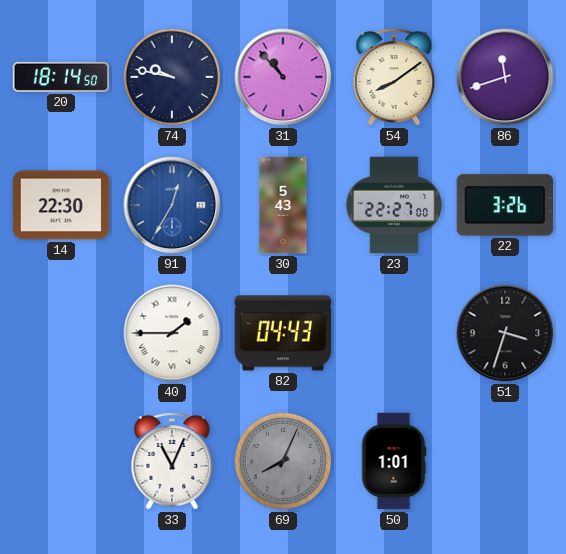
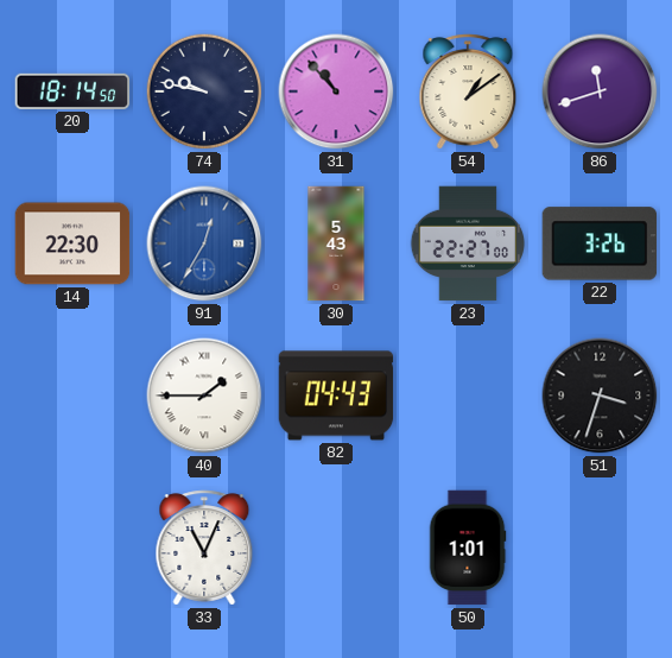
54: 8:09 -> 1:09
69: 8:04 -> none
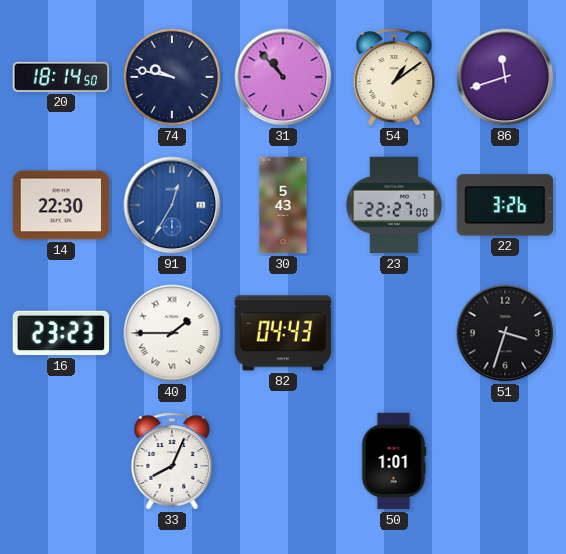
16: none -> 23:23
33: 11:04 -> 8:04
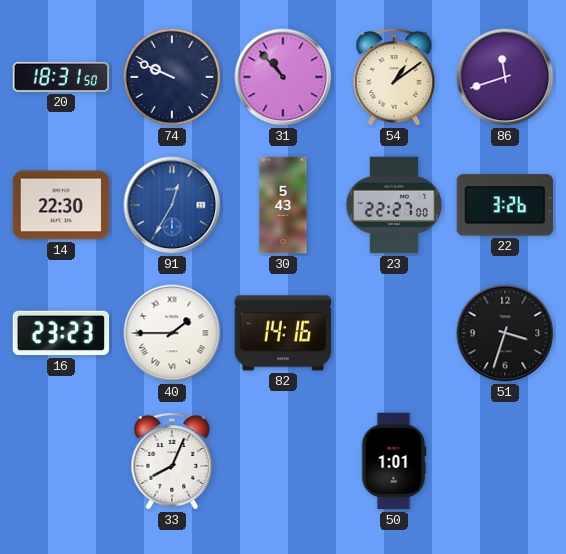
20: 18:14 -> 18:31
74: 9:47 -> 9:49
82: 04:43 -> 14:16
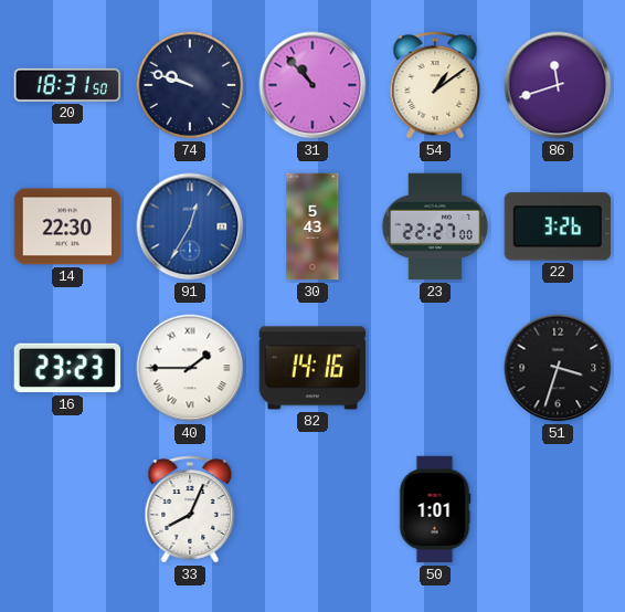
74: 9:49 -> 9:48
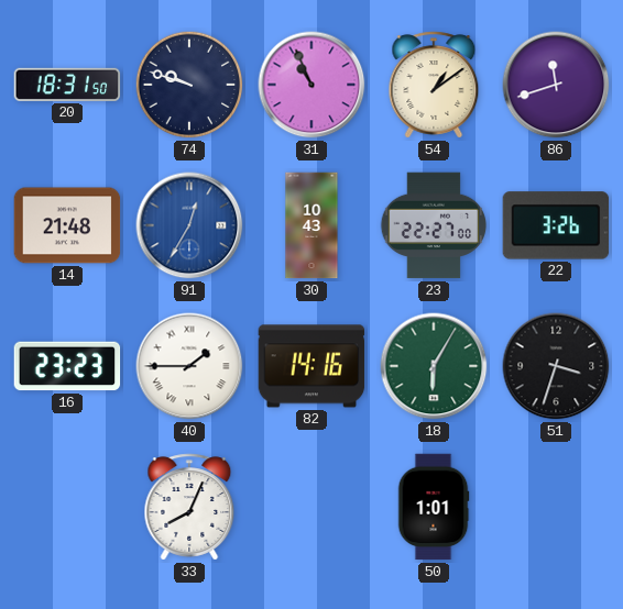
31: 10:53 -> 10:56
14: 22:30 -> 21:48
30: 5:43 -> 10:43
18: none -> 6:05
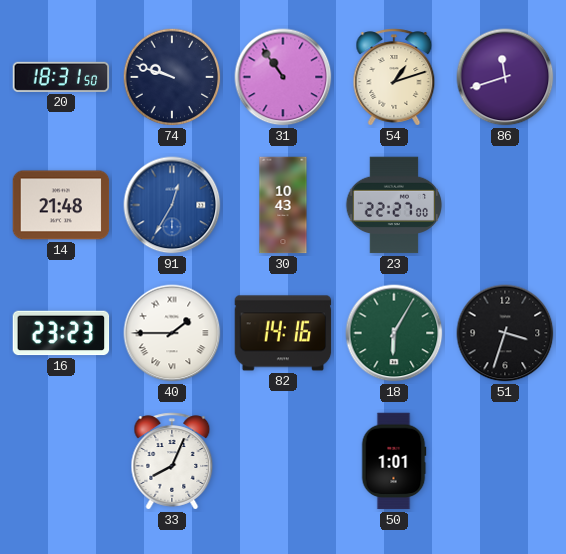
31: 10:56 -> 10:54
54: 1:09 -> 1:12
22: 3:26 -> none
